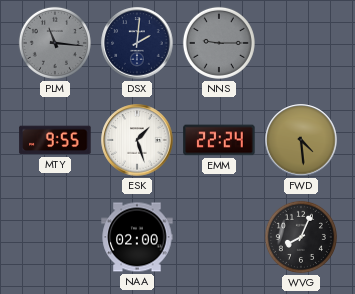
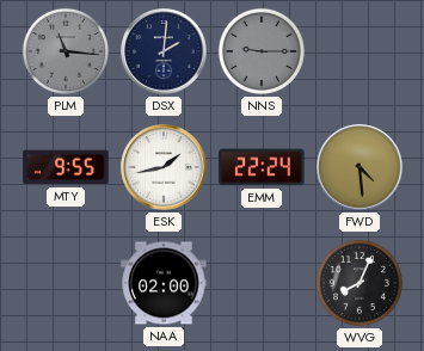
ESK: 1:27 -> 1:43
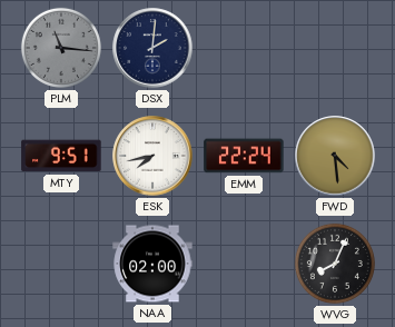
NNS: 9:15 -> none
MTY: 9:55 -> 9:51
ESK: 1:43 -> 7:43
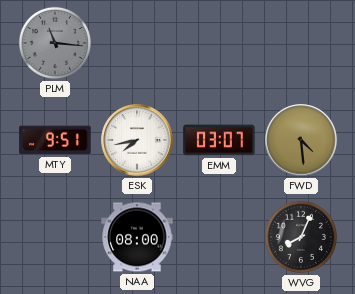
DSX: 2:01 -> none
EMM: 22:24 -> 03:07
NAA: 02:00 -> 08:00
